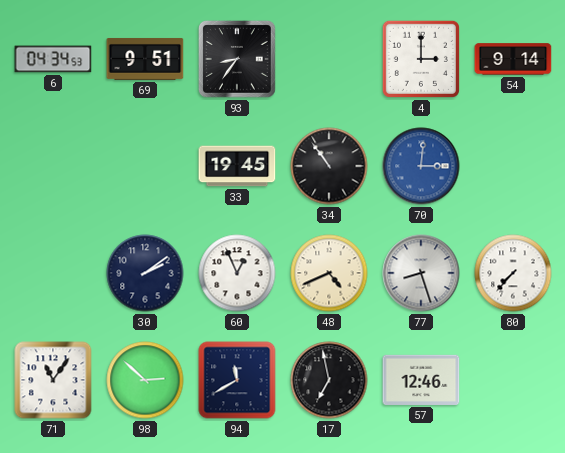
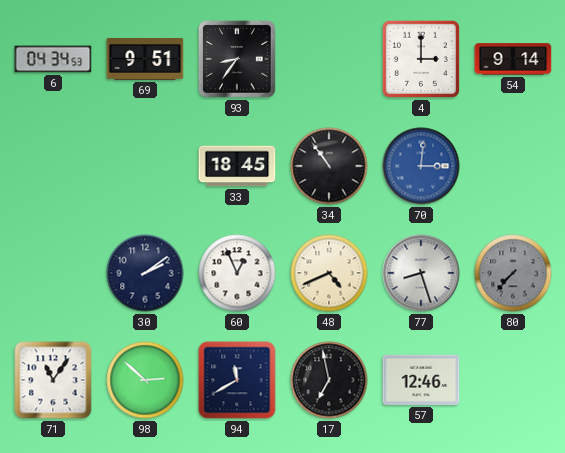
33: 19:45 -> 18:45
80 dial: white -> grey
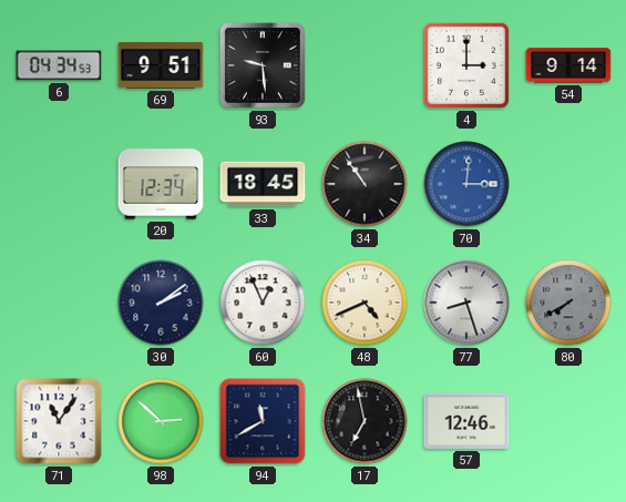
93: 8:36 -> 9:29
20: none -> 12:34
80: 7:37 -> 7:40
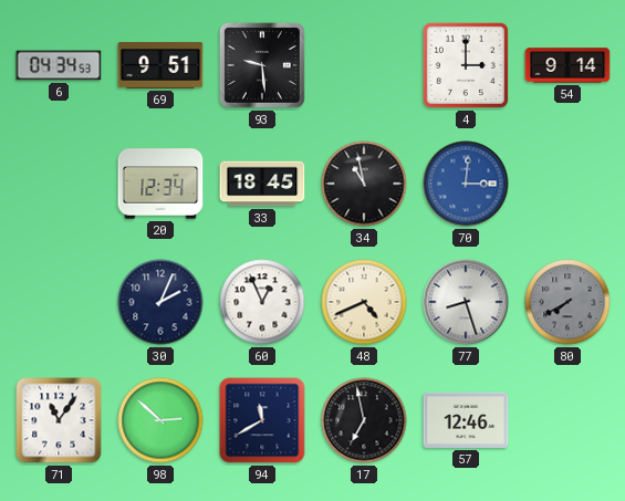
34: 10:54 -> 10:58
30: 2:09 -> 2:04
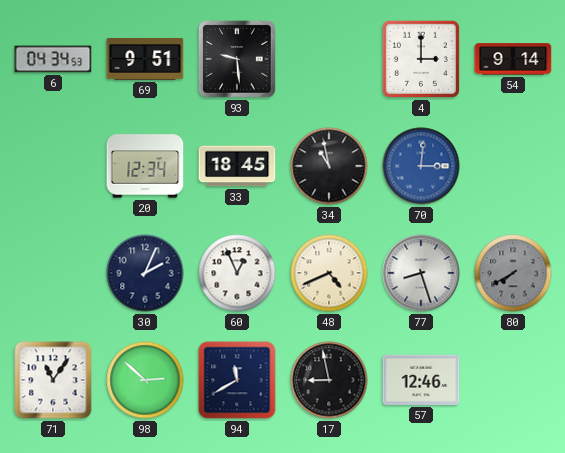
17: 6:58 -> 8:58
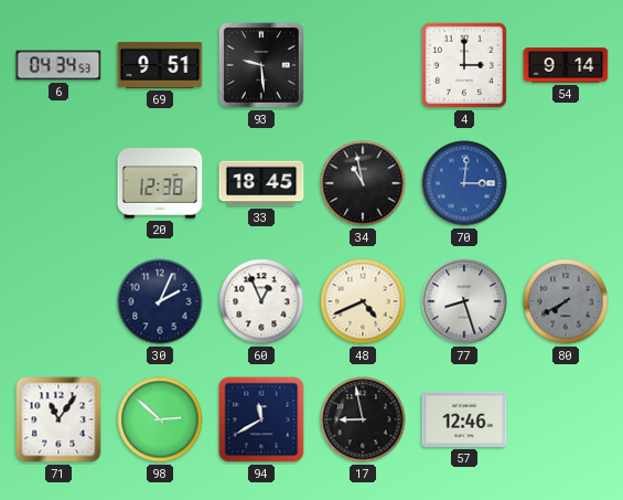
20: 12:34 -> 12:38
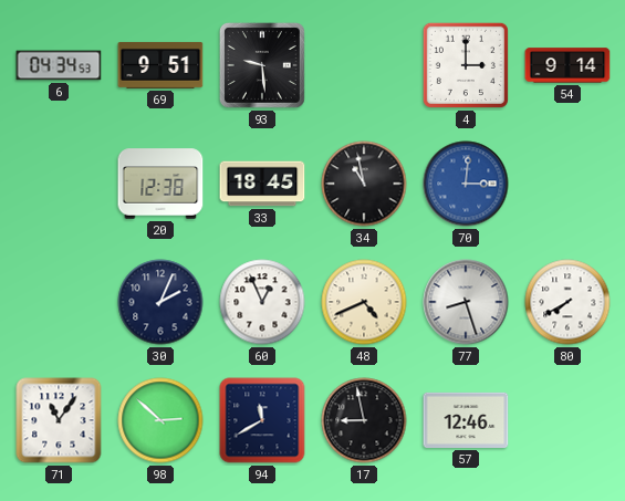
80 dial: grey -> white
